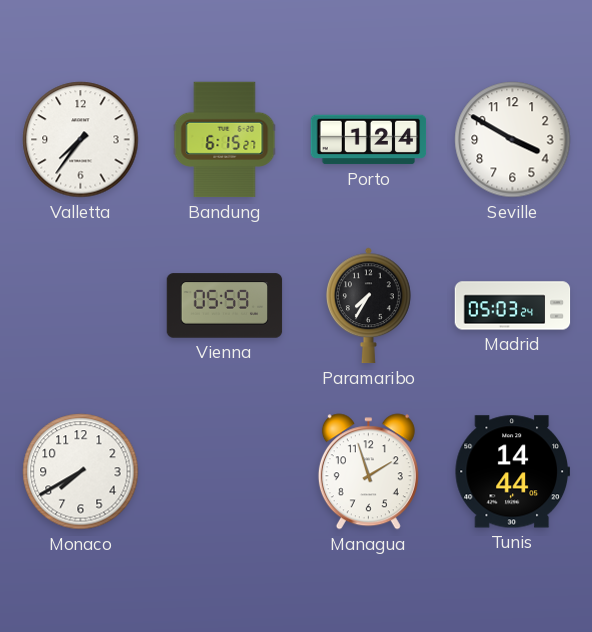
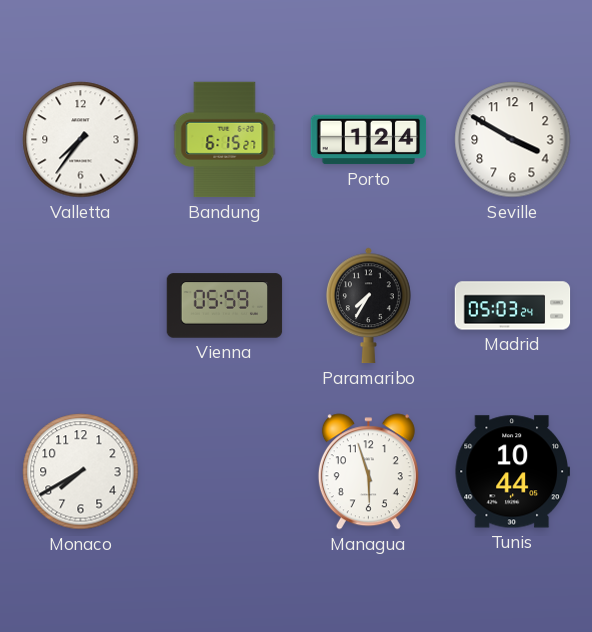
Managua: 1:57 -> 5:57
Tunis: 14:44 -> 10:44
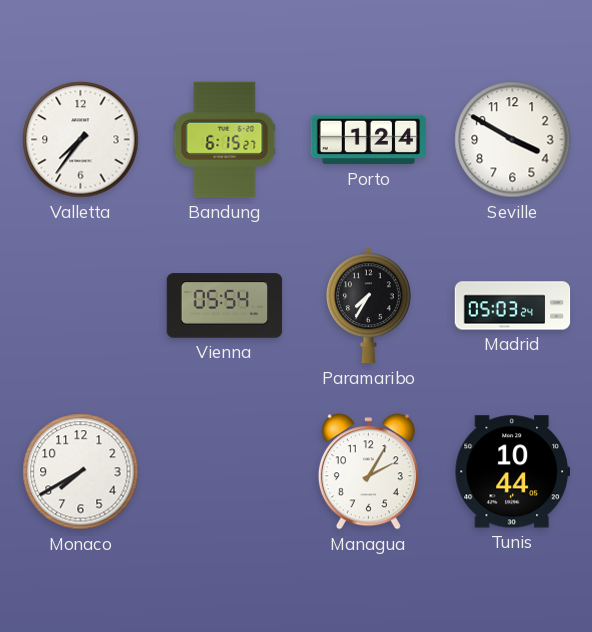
Vienna: 05:59 -> 05:54
Managua: 5:57 -> 2:05
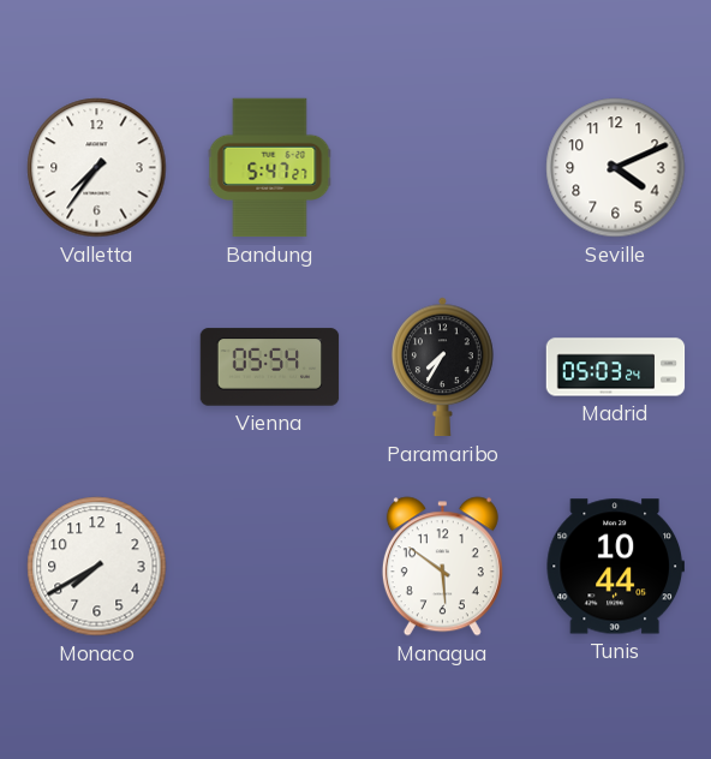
Bandung: 6:15 -> 5:47
Porto: 1:24 -> none
Seville: 3:50 -> 4:11
Managua: 2:05 -> 5:51
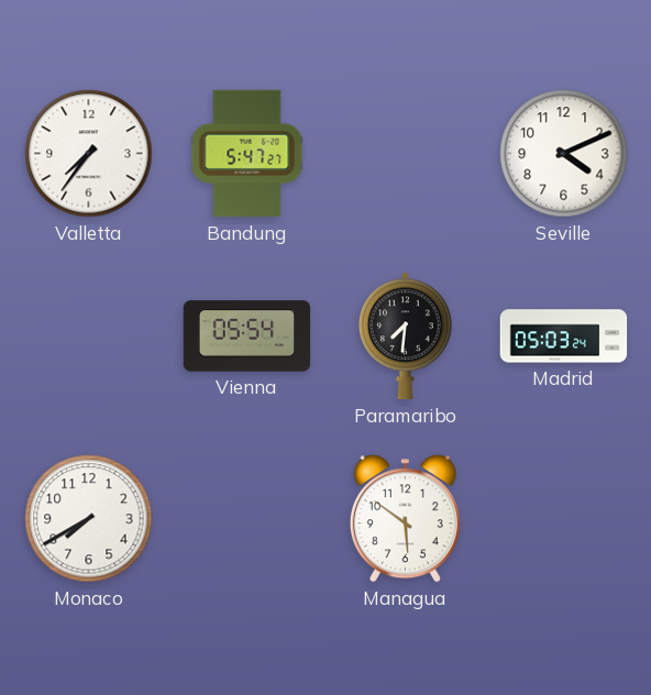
Paramaribo: 7:35 -> 7:31
Tunis: 10:44 -> none
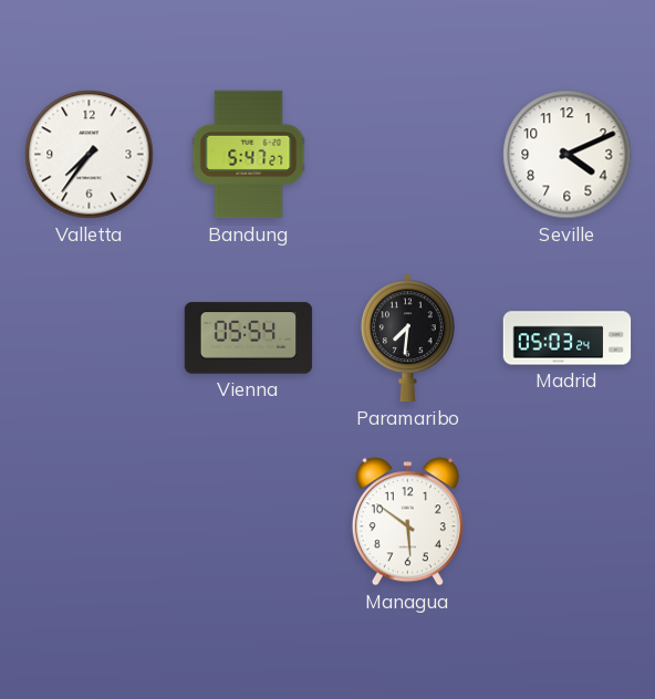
Monaco: 7:40 -> none
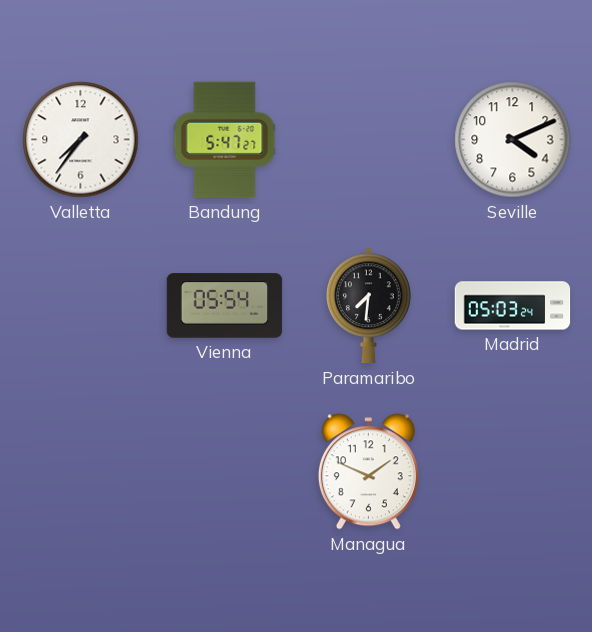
Managua: 5:51 -> 1:49
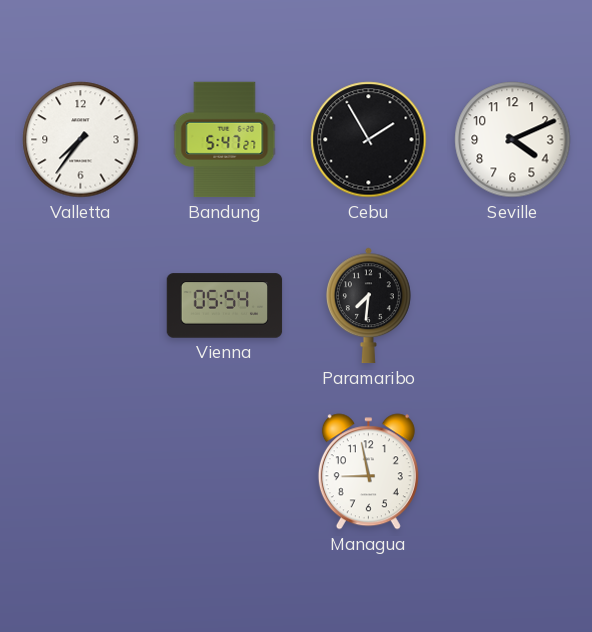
Cebu: none -> 1:55
Madrid: 05:03 -> none
Managua: 1:49 -> 8:58
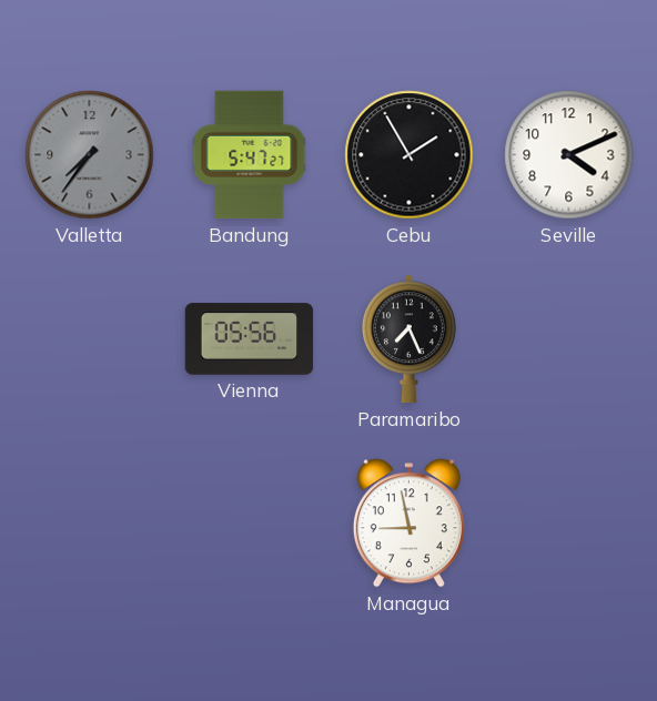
Valletta dial: white -> grey
Vienna: 05:54 -> 05:56
Paramaribo: 7:31 -> 7:26
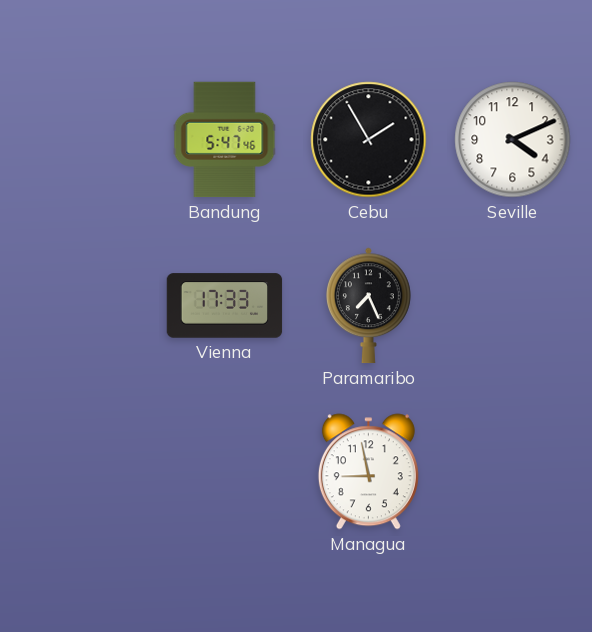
Valletta: 7:36 -> none
Bandung: 5:47:27 -> 5:47:46
Vienna: 05:56 -> 17:33
